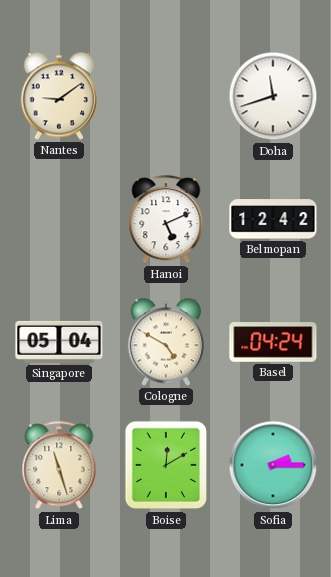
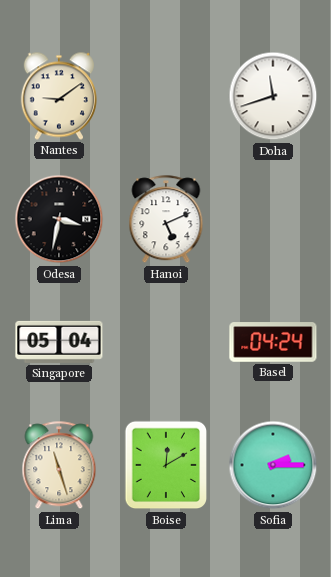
Odesa: none -> 3:32
Belmopan: 12:42 -> none
Cologne: 4:50 -> none
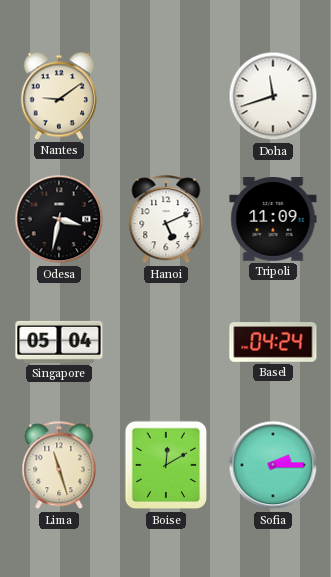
Tripoli: none -> 11:09
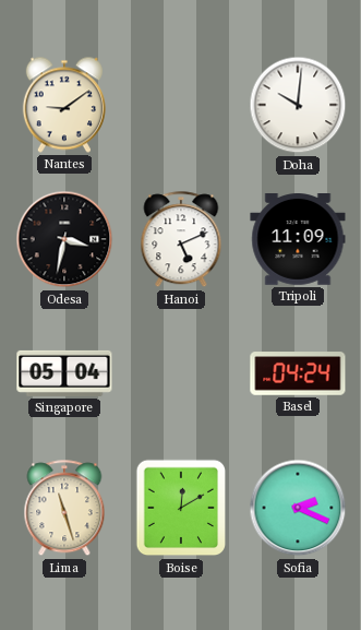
Doha: 11:42 -> 10:01
Sofia: 2:15 -> 2:19
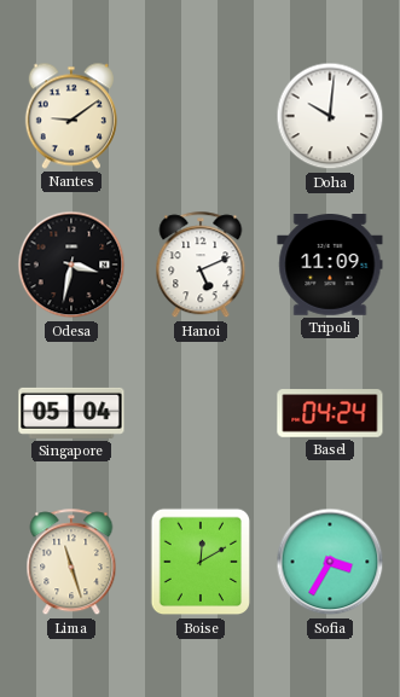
Sofia: 2:19 -> 3:35
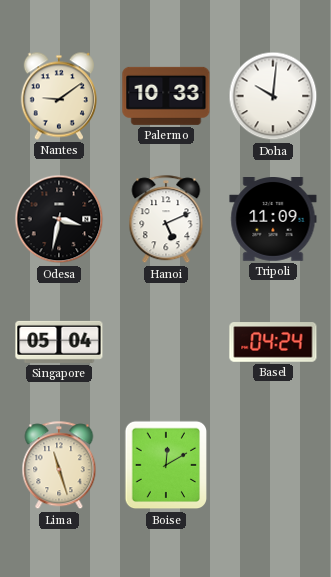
Palermo: none -> 10:33
Sofia: 3:35 -> none
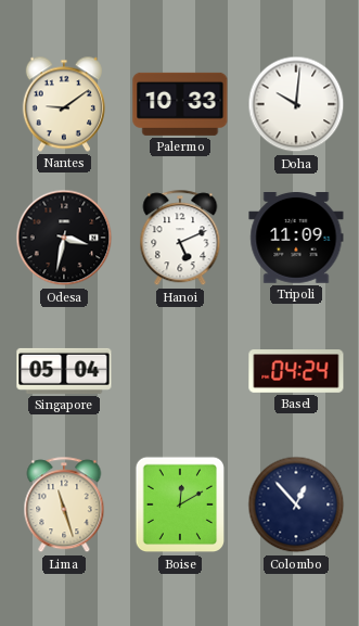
Colombo: none -> 12:53
